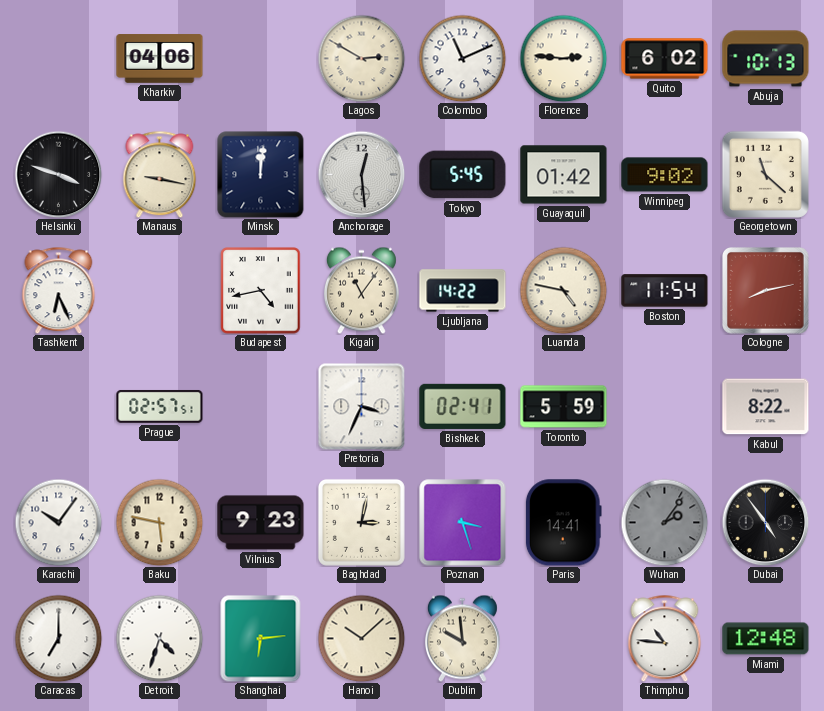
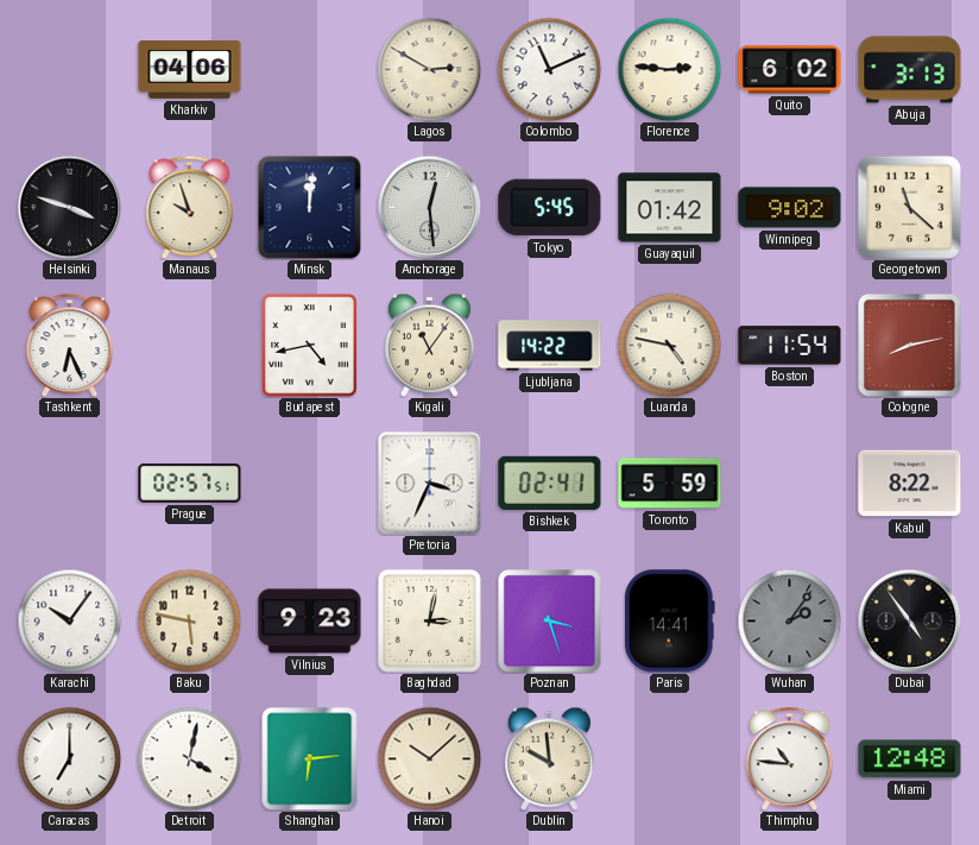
Abuja: 10:13 -> 3:13
Manaus: 9:17 -> 9:57
Detroit: 4:33 -> 4:02
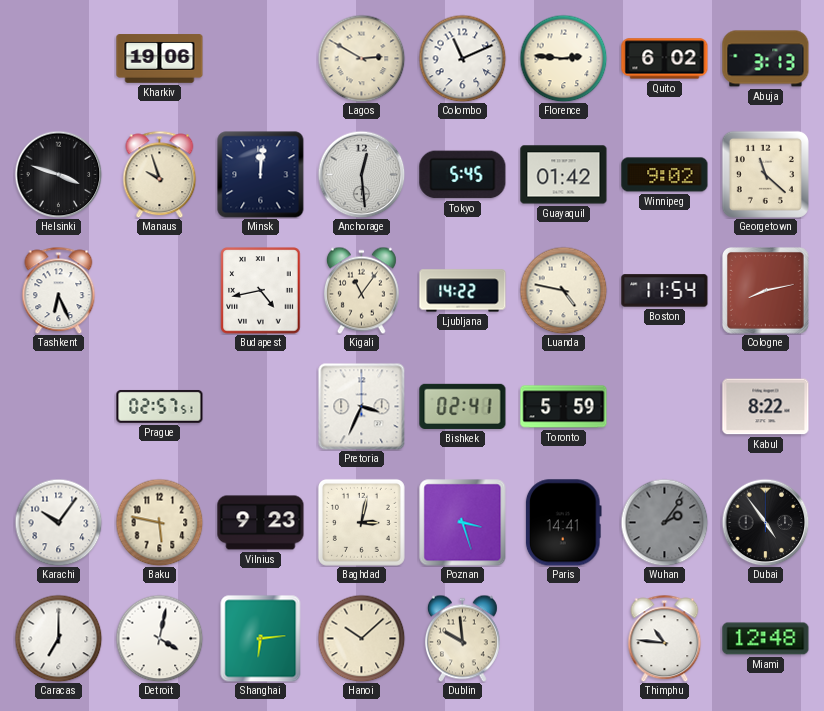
Kharkiv: 04:06 -> 19:06
